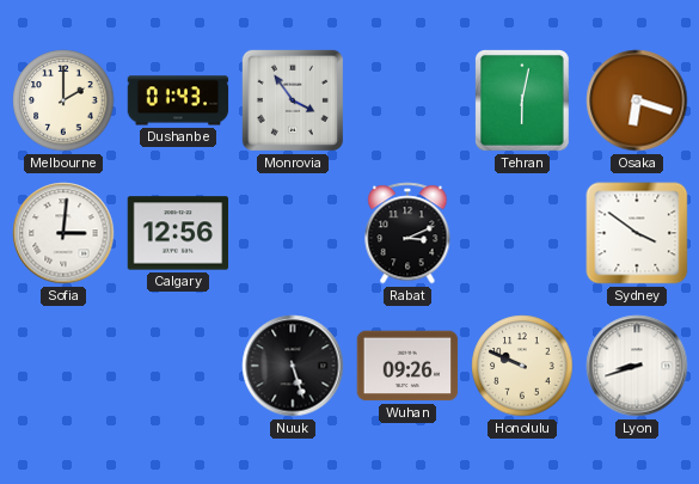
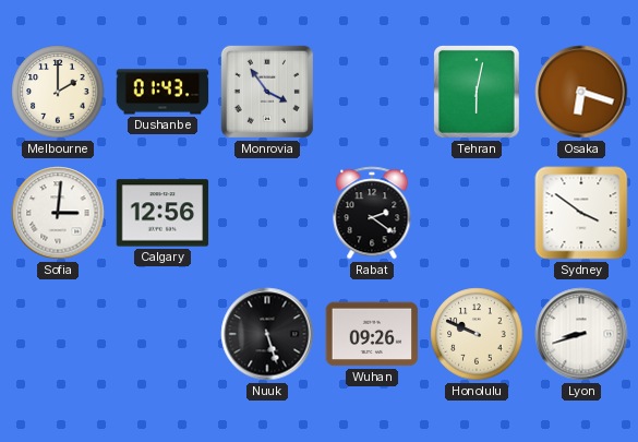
Rabat: 3:11 -> 2:21
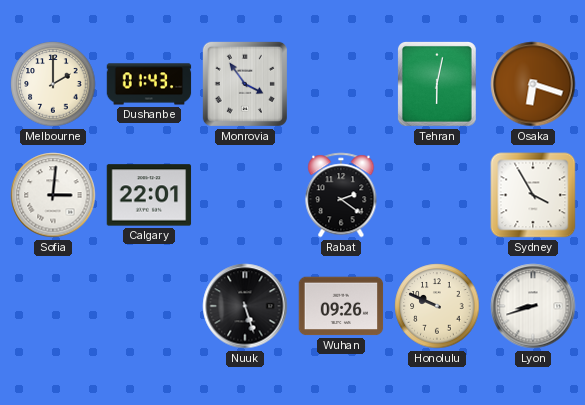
Calgary: 12:56 -> 22:01
Sydney: 3:51 -> 3:55
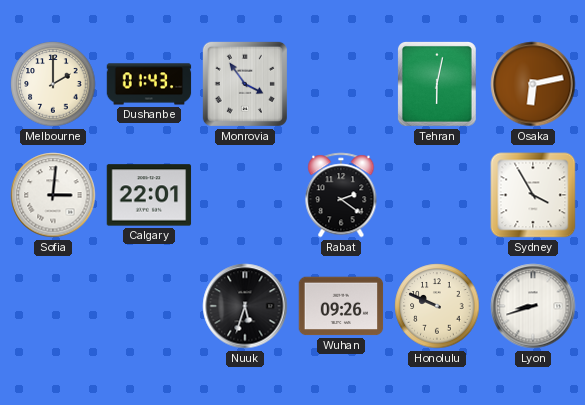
Osaka: 6:18 -> 6:13
Nuuk: 5:27 -> 5:33
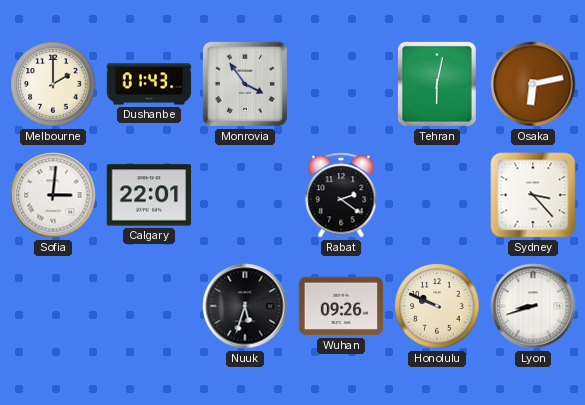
Sydney: 3:55 -> 3:23
